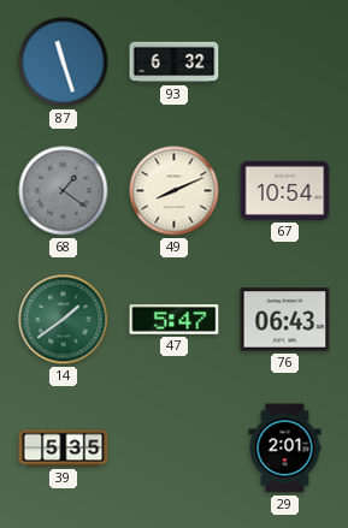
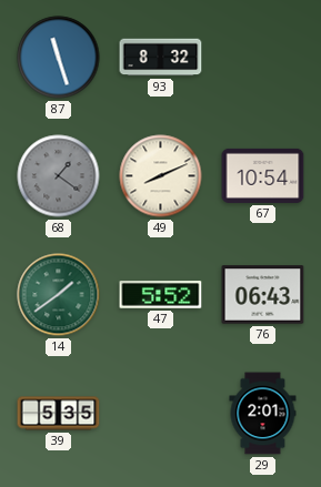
93: 6:32 -> 8:32
47: 5:47 -> 5:52
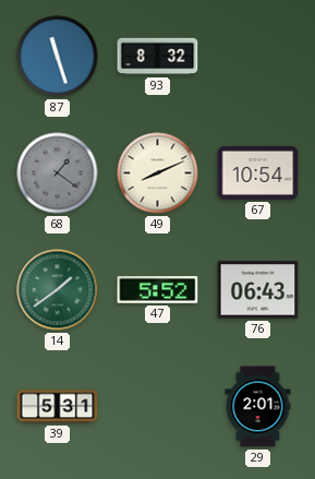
39: 5:35 -> 5:31
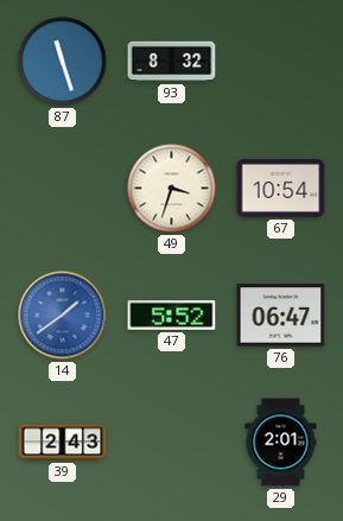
68: 1:21 -> none
49: 8:11 -> 3:33
14 dial: green -> blue
76: 06:43 -> 06:47
39: 5:31 -> 2:43
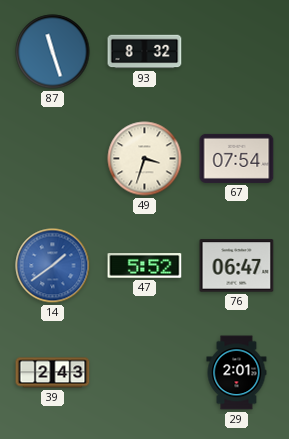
67: 10:54 -> 07:54
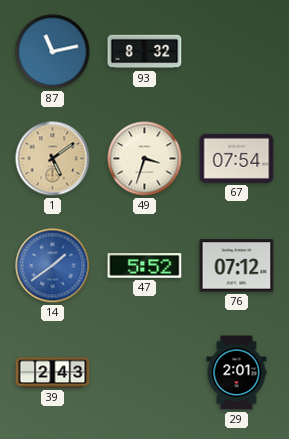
87: 11:27 -> 11:13
1: none -> 5:09
76: 06:47 -> 07:12
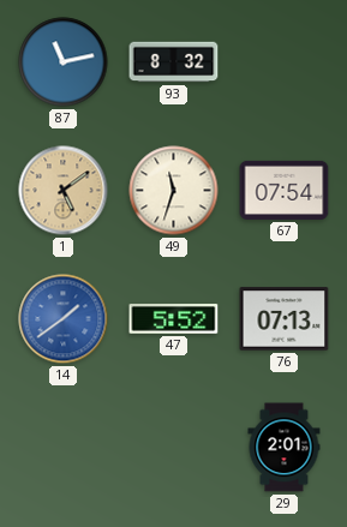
49: 3:33 -> 11:33
76: 07:12 -> 07:13
39: 2:43 -> none
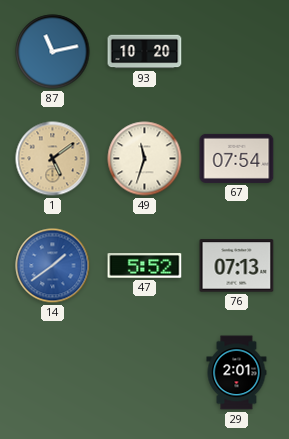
93: 8:32 -> 10:20
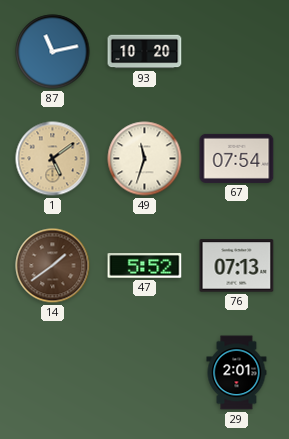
14 dial: blue -> brown
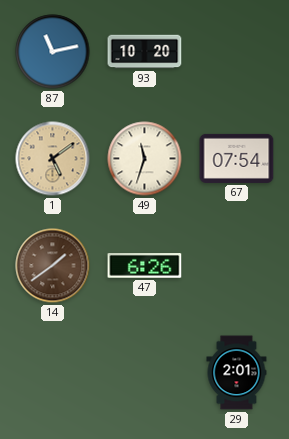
47: 5:52 -> 6:26
76: 07:13 -> none
